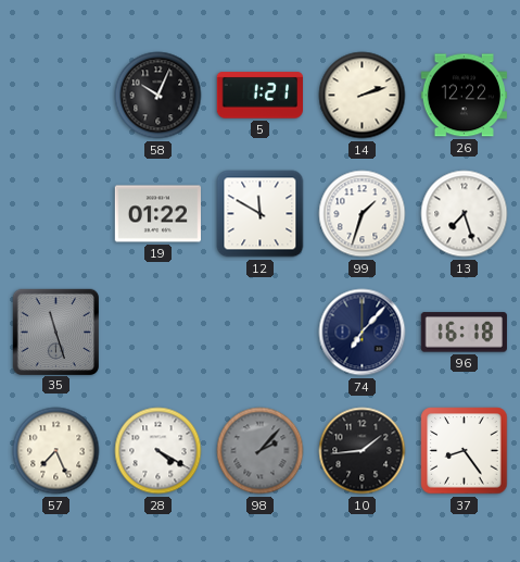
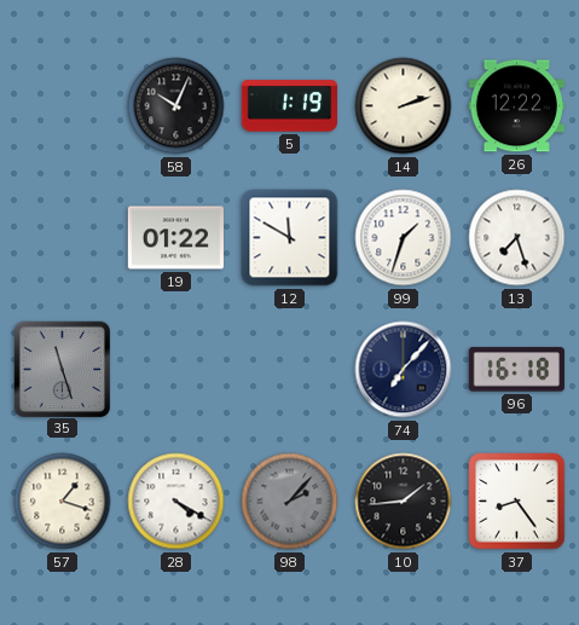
5: 1:21 -> 1:19
57: 7:26 -> 1:18
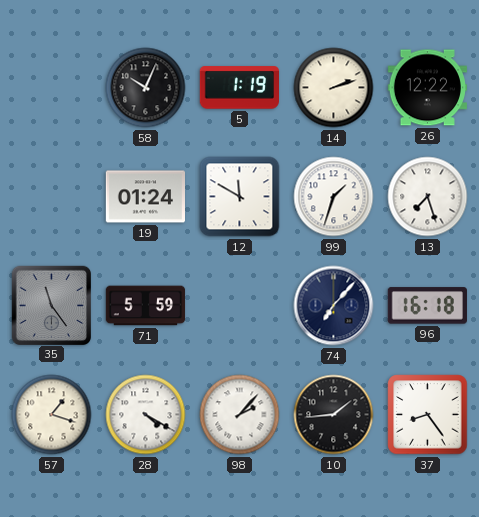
19: 01:22 -> 01:24
35: 11:27 -> 11:24
71: none -> 5:59
98 dial: grey -> white
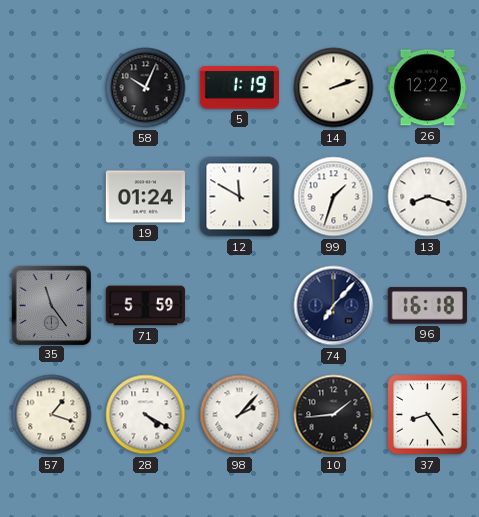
13: 7:27 -> 8:18
